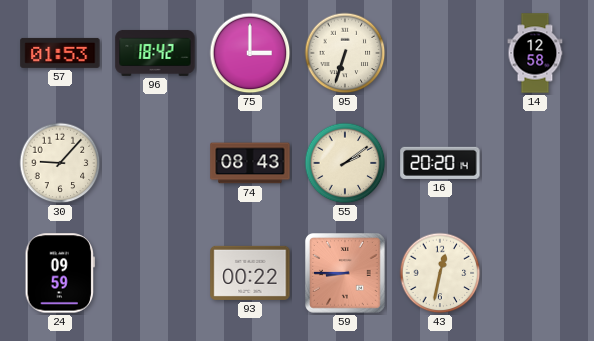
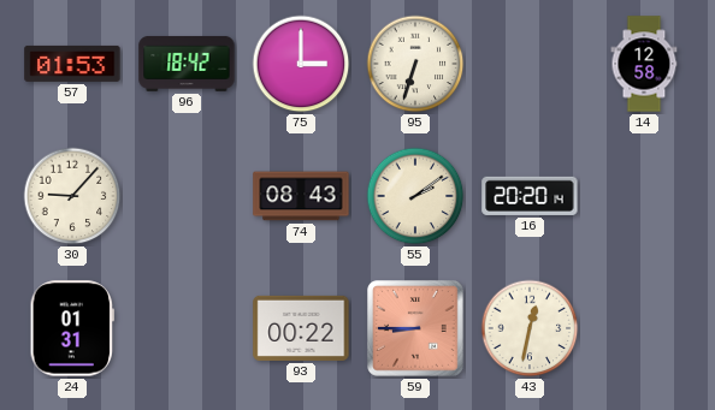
24: 09:59 -> 01:31
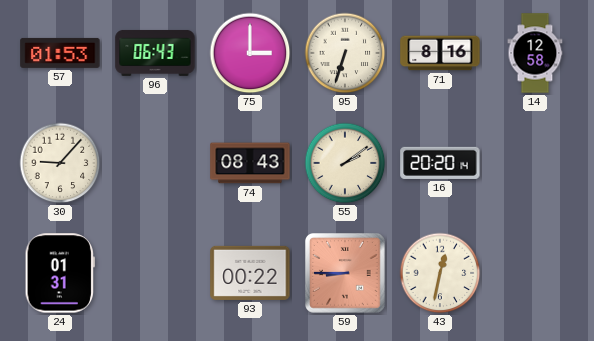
96: 18:42 -> 06:43
71: none -> 8:16
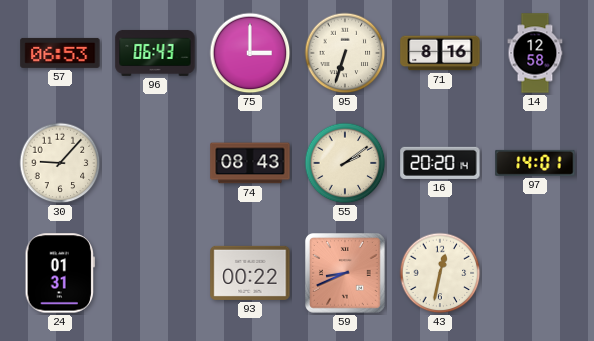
57: 01:53 -> 06:53
97: none -> 14:01
59: 8:45 -> 8:41
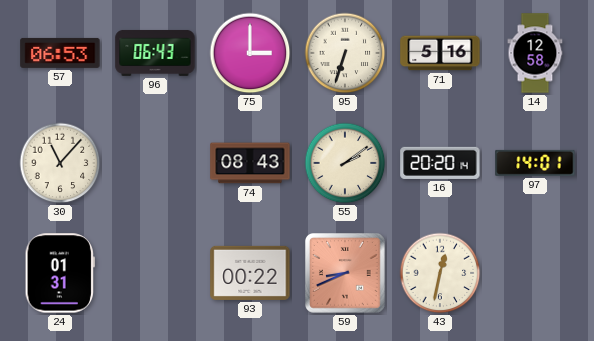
71: 8:16 -> 5:16
30: 9:07 -> 11:07
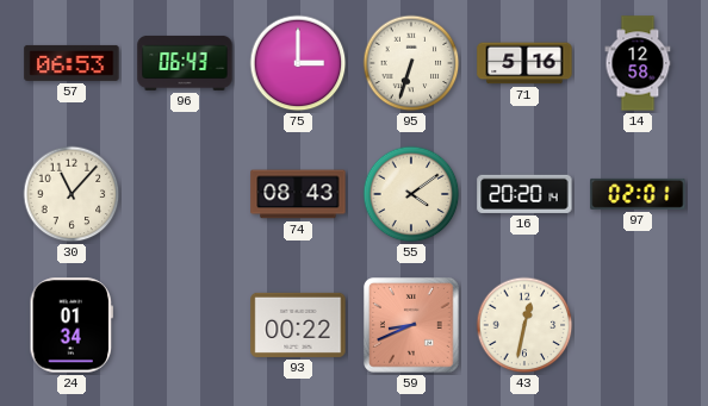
55: 2:09 -> 4:09
97: 14:01 -> 02:01
24: 01:31 -> 01:34
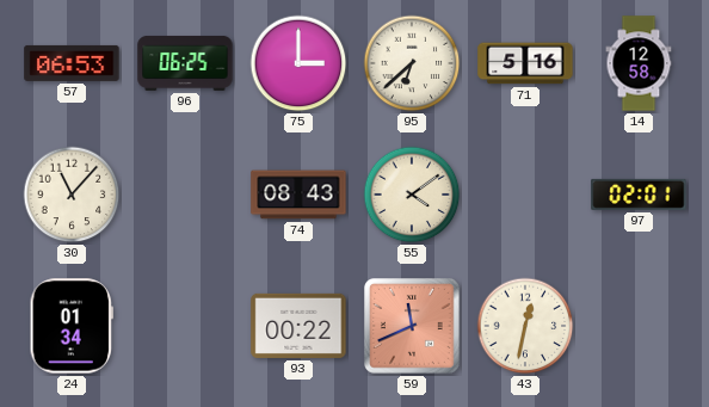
96: 06:43 -> 06:25
95: 6:33 -> 6:38
16: 20:20 -> none
59: 8:41 -> 11:41
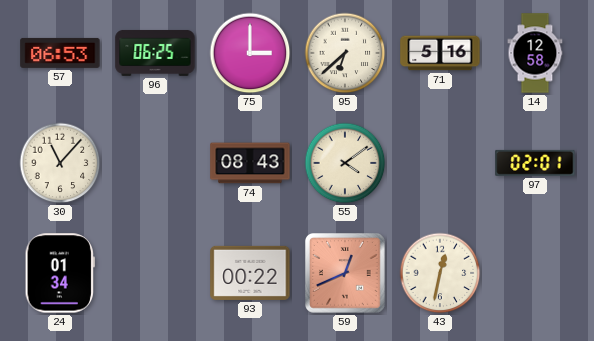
59: 11:41 -> 12:41
